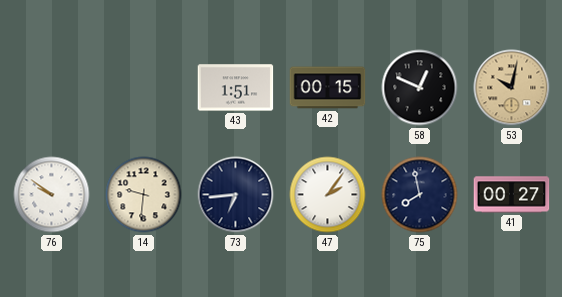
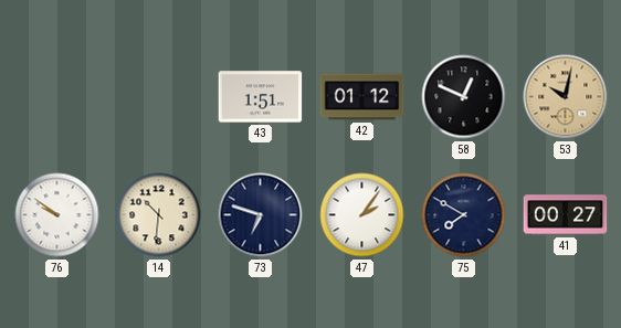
42: 00:15 -> 01:12
14: 9:31 -> 10:31
73: 6:44 -> 6:48
75: 7:58 -> 7:50
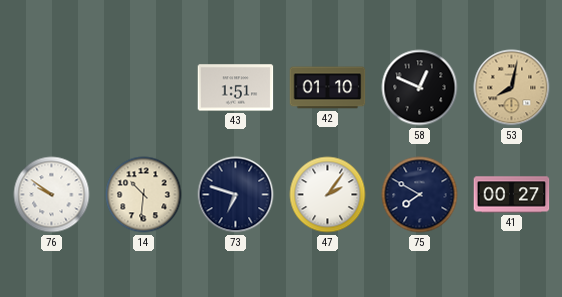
42: 01:12 -> 01:10
53: 10:02 -> 8:02
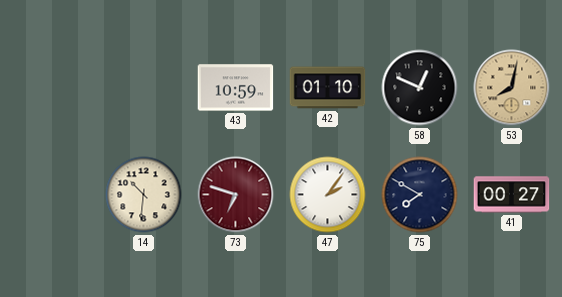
43: 1:51 -> 10:59
76: 9:51 -> none
73 dial: navy -> burgundy
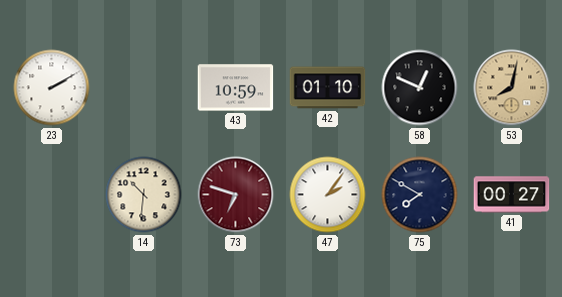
23: none -> 2:10
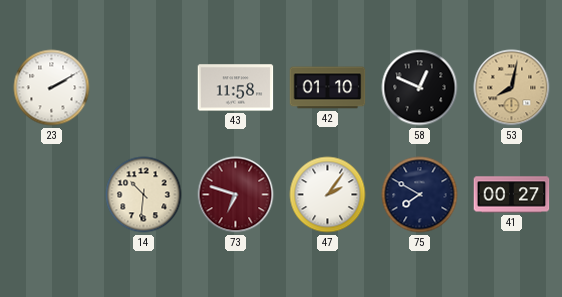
43: 10:59 -> 11:58
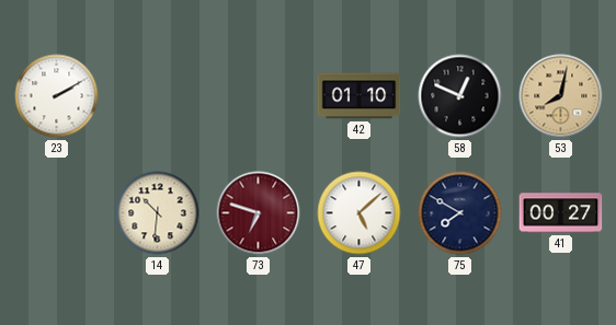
43: 11:58 -> none
47: 2:06 -> 5:08
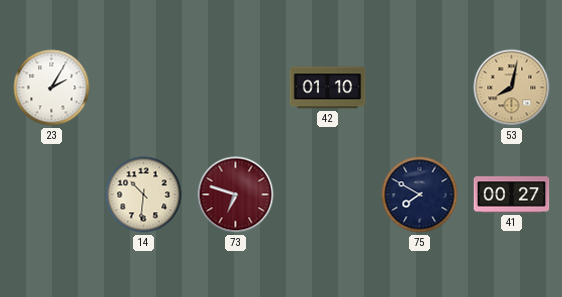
23: 2:10 -> 2:05
58: 12:49 -> none
47: 5:08 -> none
